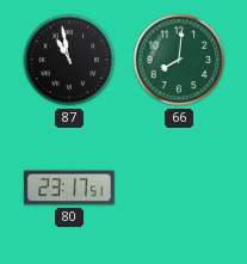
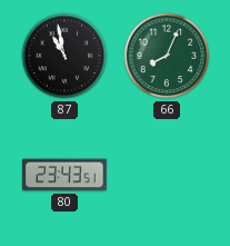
66: 8:01 -> 8:04
80: 23:17 -> 23:43
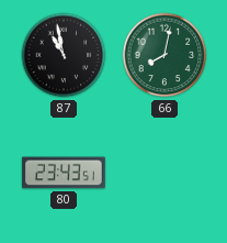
66: 8:04 -> 8:02
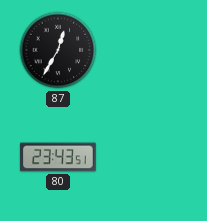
87: 10:58 -> 12:35
66: 8:02 -> none
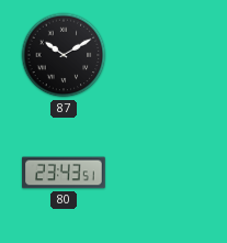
87: 12:35 -> 10:10
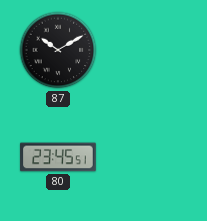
80: 23:43 -> 23:45
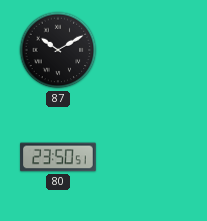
80: 23:45 -> 23:50
